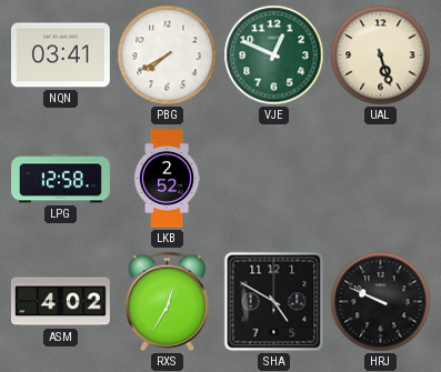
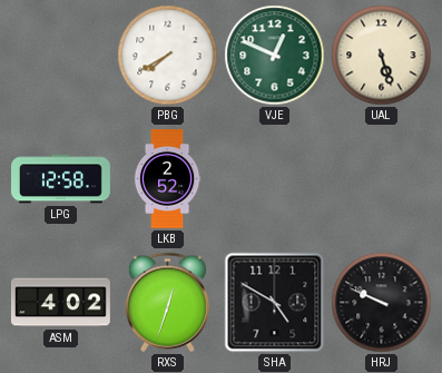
NQN: 03:41 -> none
RXS: 12:35 -> 12:33
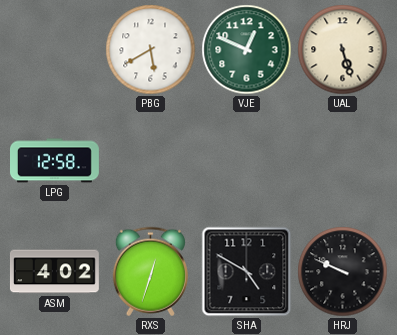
PBG: 7:40 -> 5:40
LKB: 2:52 -> none
